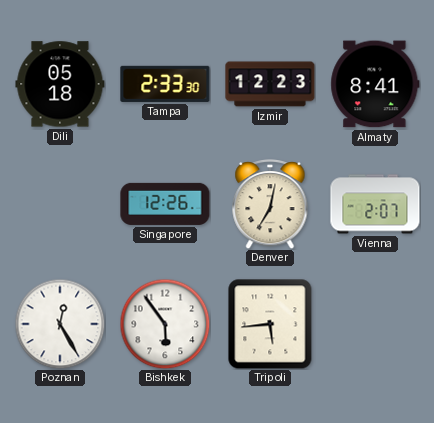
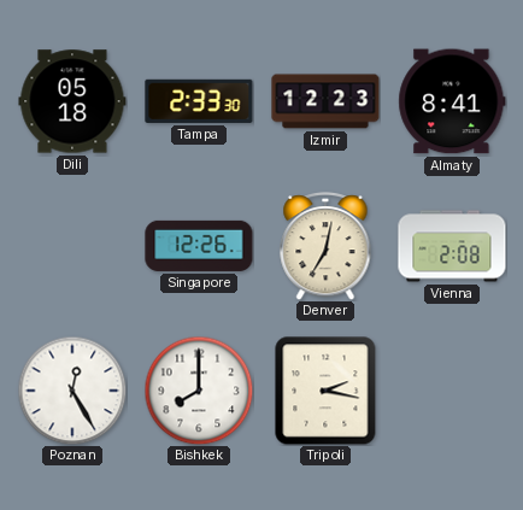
Vienna: 2:07 -> 2:08
Bishkek: 5:54 -> 8:00
Tripoli: 5:44 -> 2:17
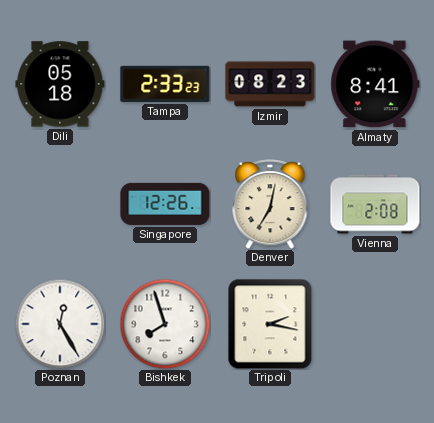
Tampa: 2:33:30 -> 2:33:23
Izmir: 12:23 -> 08:23
Bishkek: 8:00 -> 7:57
